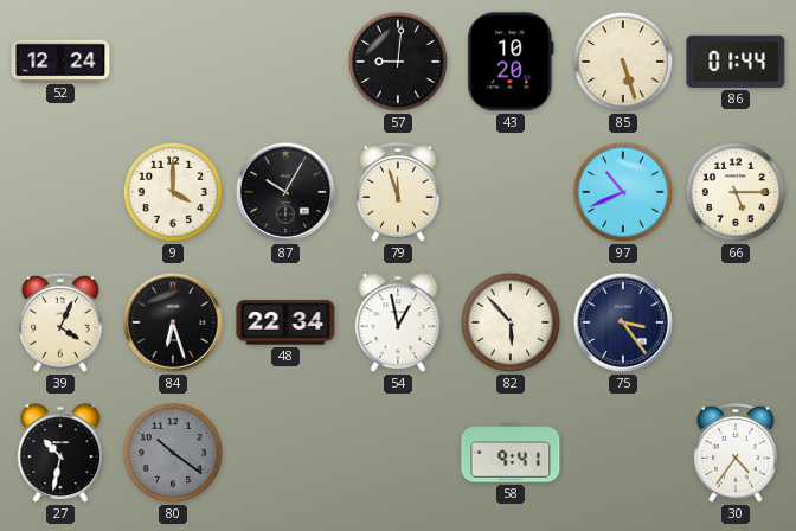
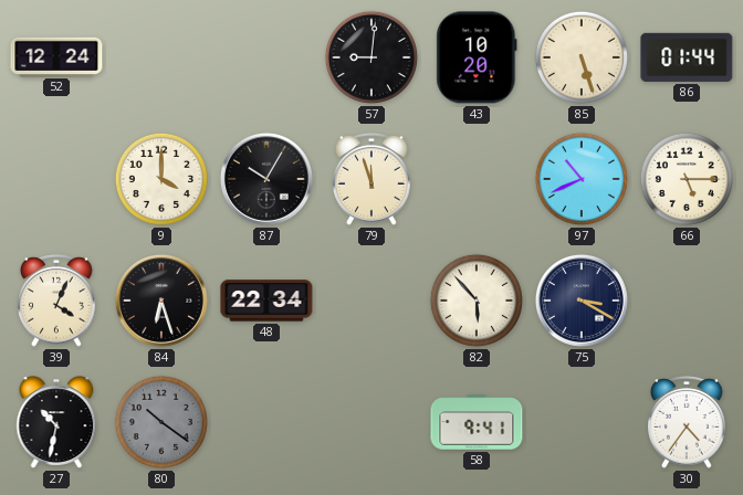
54: 12:58 -> none
75: 3:24 -> 3:20
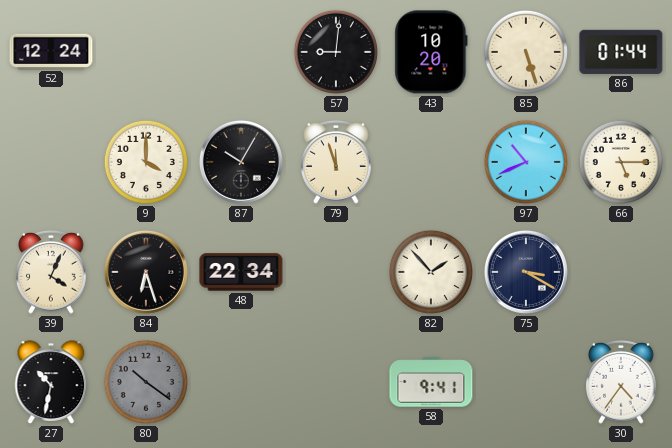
82: 5:53 -> 1:53
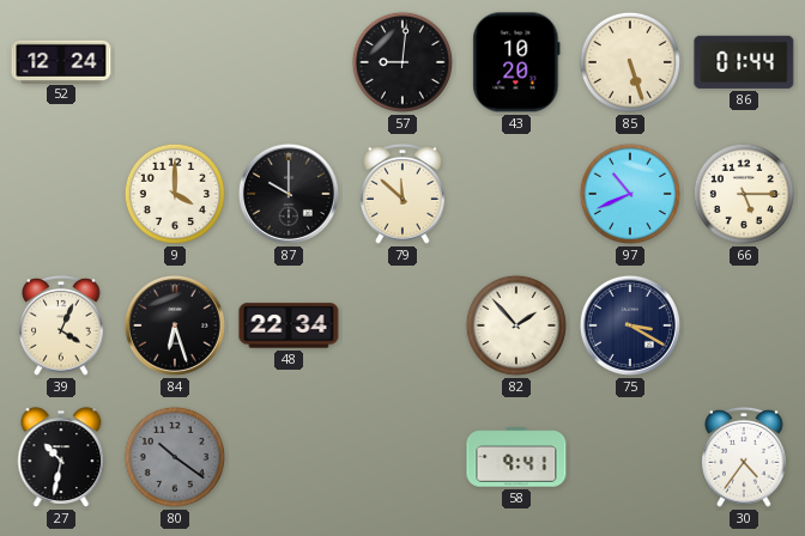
87: 10:05 -> 10:00
79: 11:57 -> 11:52
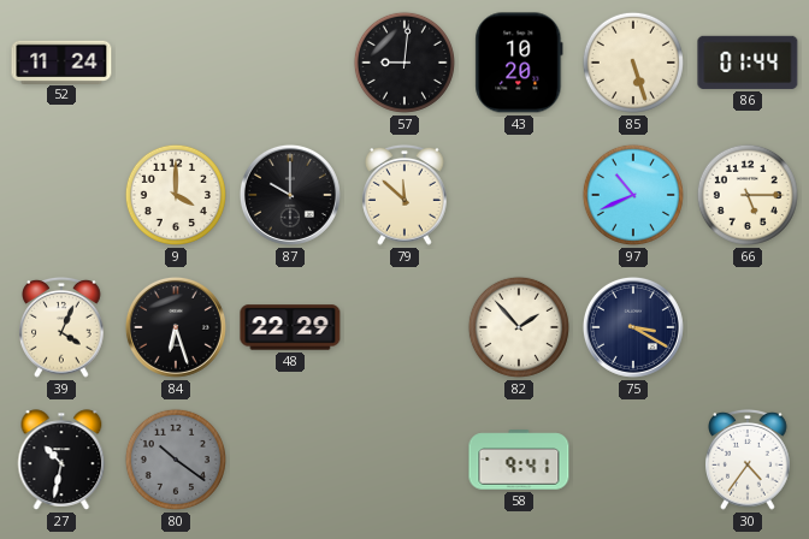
52: 12:24 -> 11:24
48: 22:34 -> 22:29
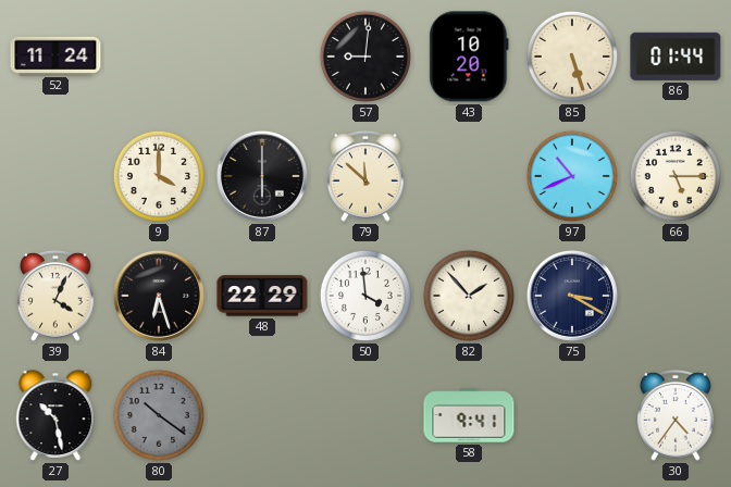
87: 10:00 -> 6:00
50: none -> 3:59
27: 10:32 -> 10:28
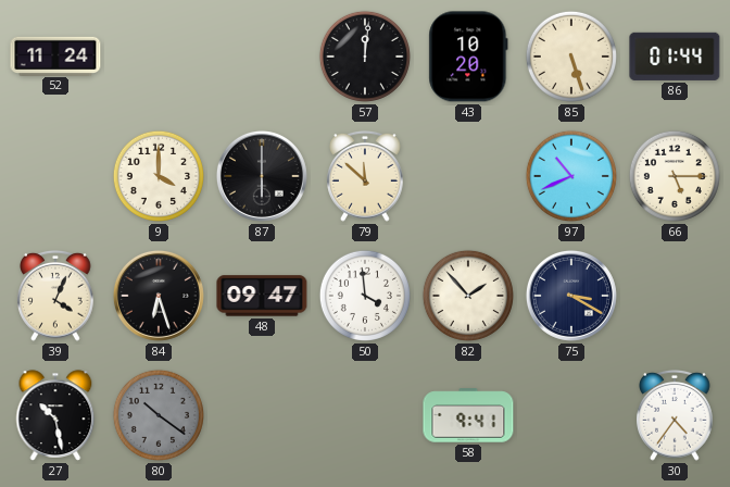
57: 9:01 -> 12:01
48: 22:29 -> 09:47
